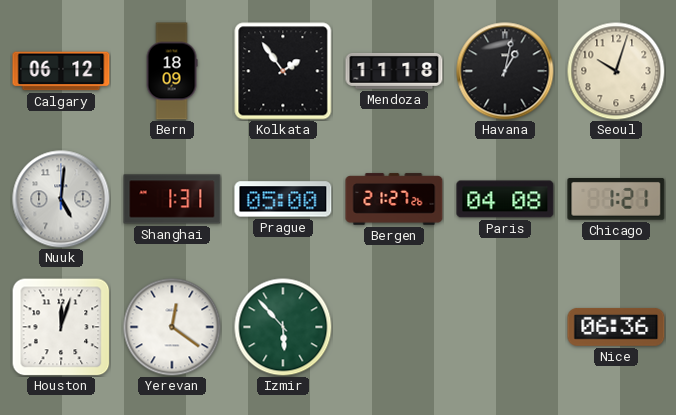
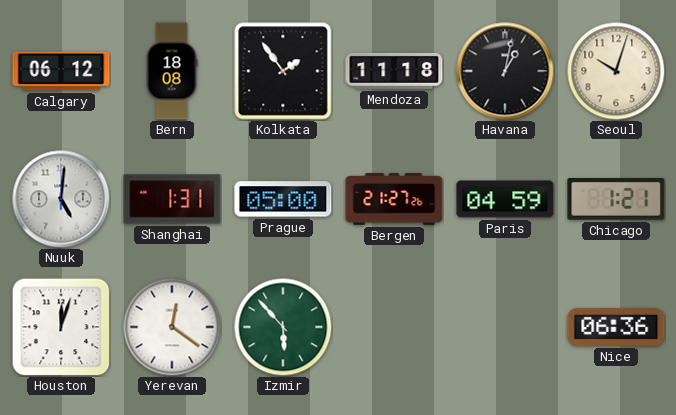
Bern: 18:09 -> 18:08
Paris: 04:08 -> 04:59
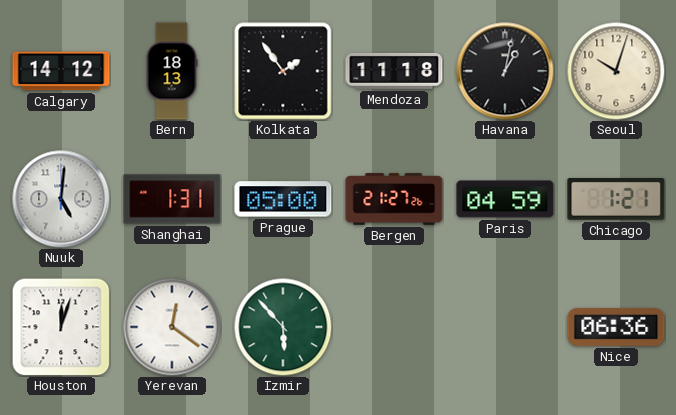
Calgary: 06:12 -> 14:12
Bern: 18:08 -> 18:13
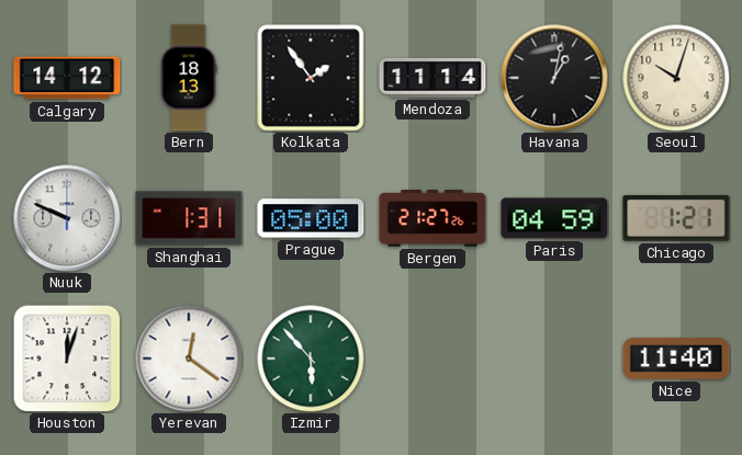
Mendoza: 11:18 -> 11:14
Nuuk: 5:01 -> 9:49
Nice: 06:36 -> 11:40
